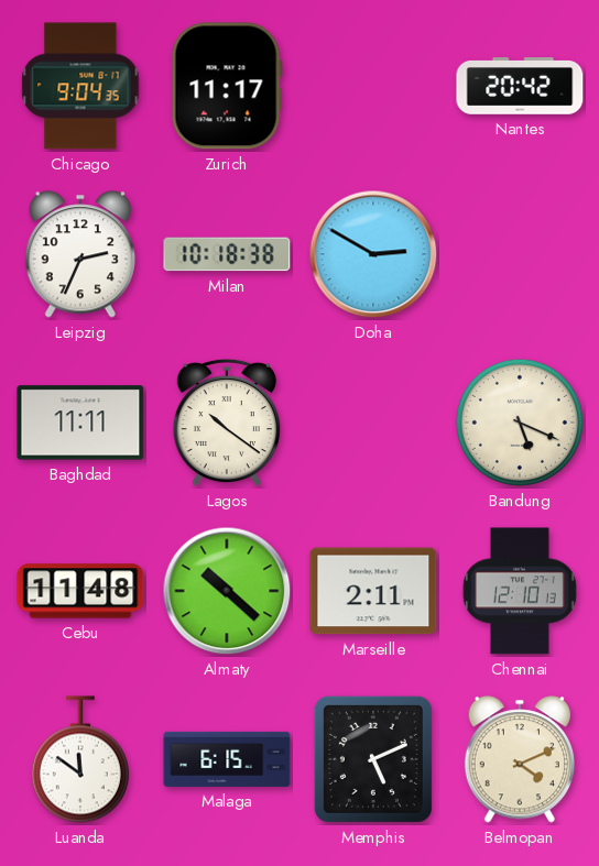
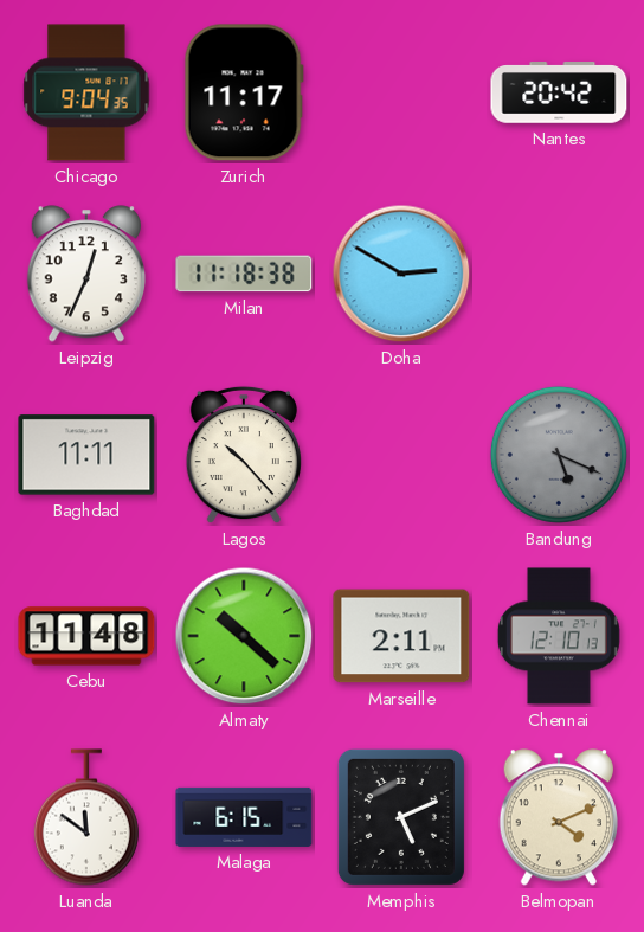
Leipzig: 2:34 -> 12:34
Milan: 10:18 -> 11:18
Lagos: 10:21 -> 10:23
Bandung dial: cream -> grey
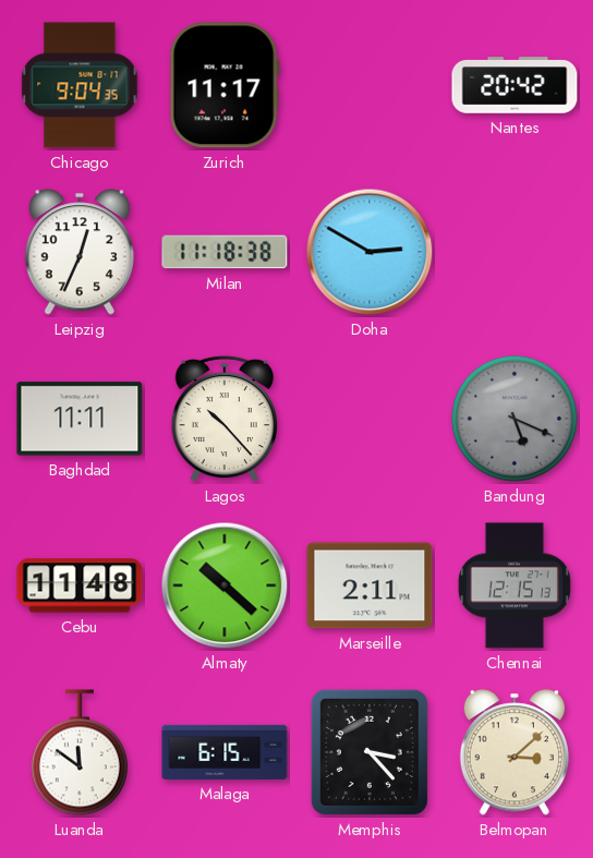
Chennai: 12:10 -> 12:15
Memphis: 5:11 -> 3:23
Belmopan: 4:11 -> 3:08
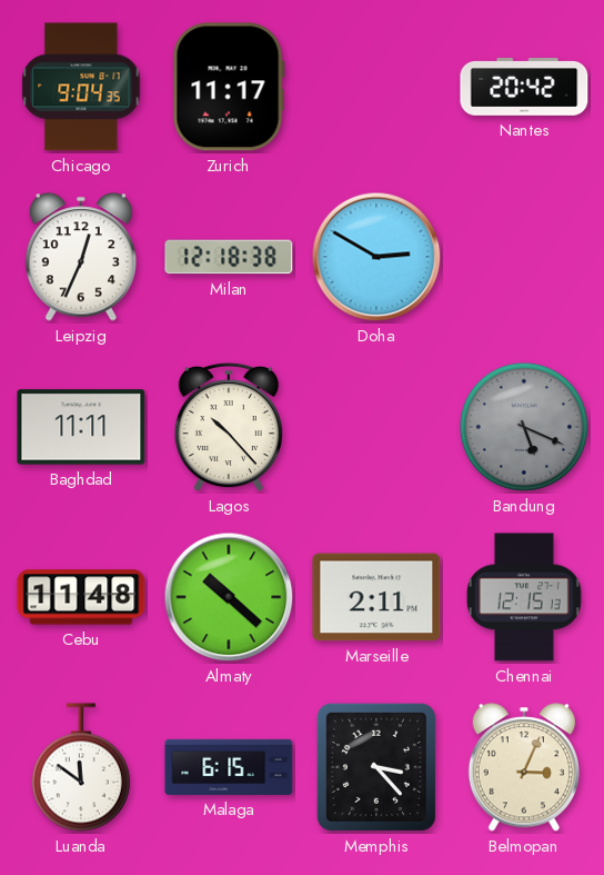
Milan: 11:18 -> 12:18
Belmopan: 3:08 -> 3:04
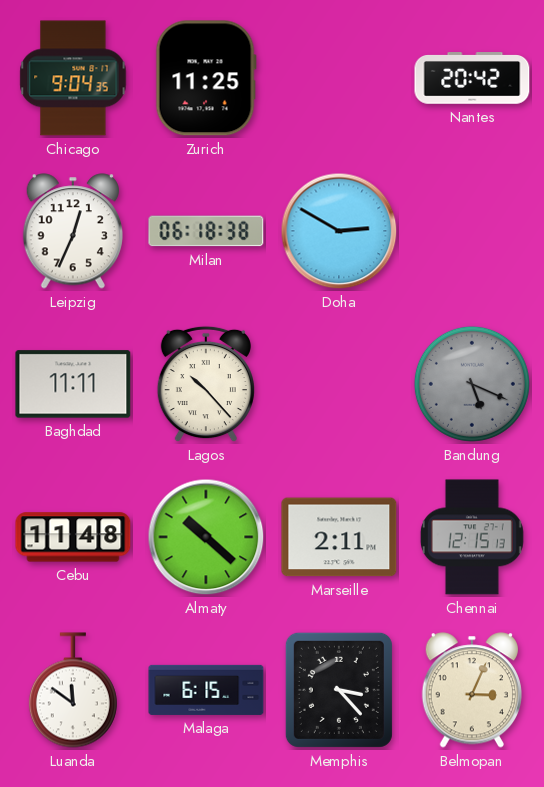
Zurich: 11:17 -> 11:25
Milan: 12:18 -> 06:18
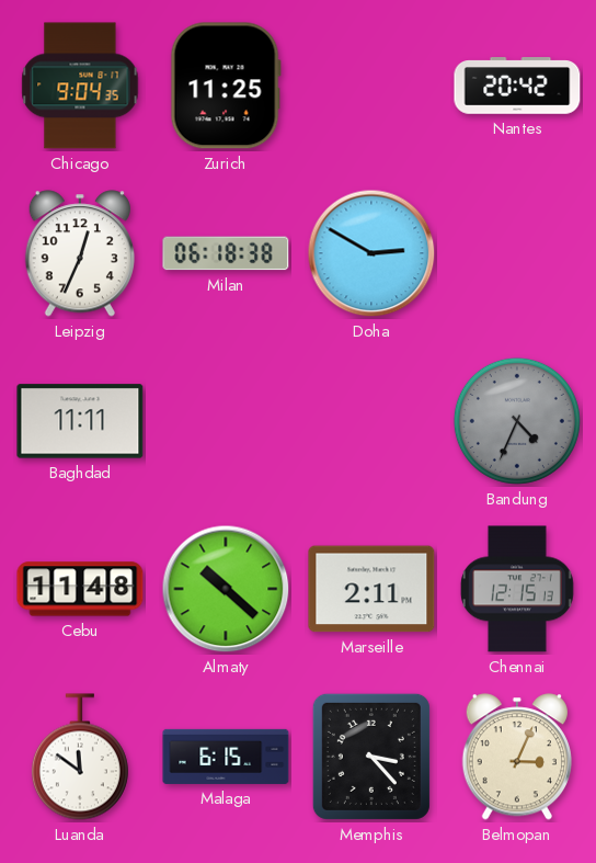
Lagos: 10:23 -> none
Bandung: 5:19 -> 4:34
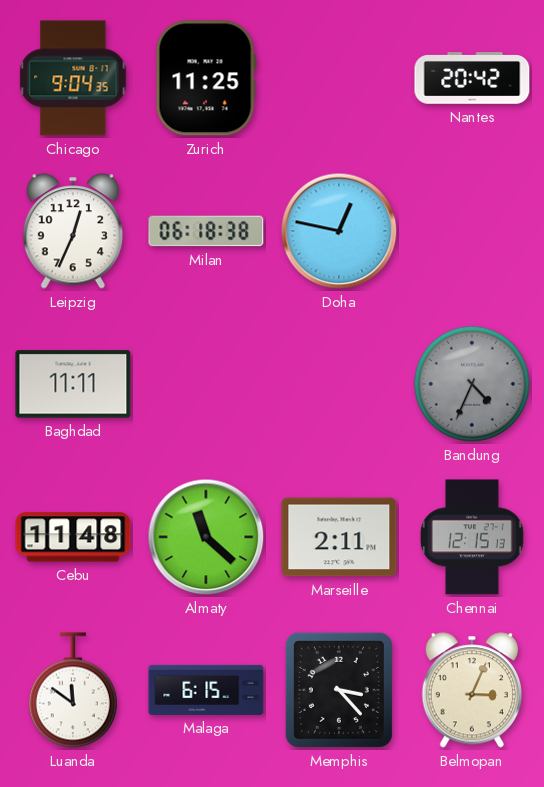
Doha: 2:50 -> 12:47
Almaty: 10:22 -> 11:22
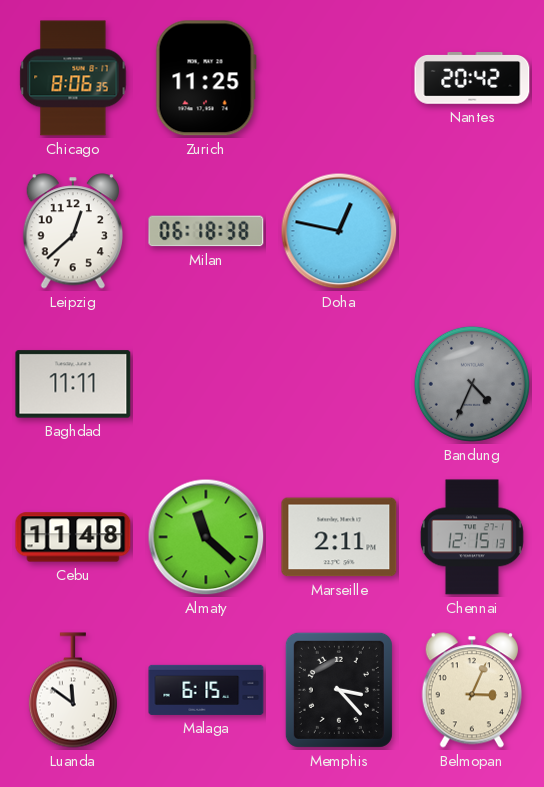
Chicago: 9:04 -> 8:06
Leipzig: 12:34 -> 12:38
